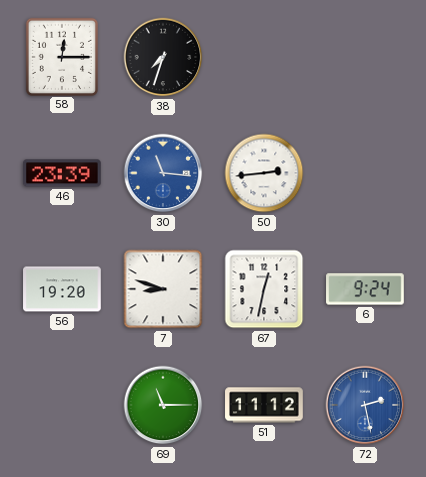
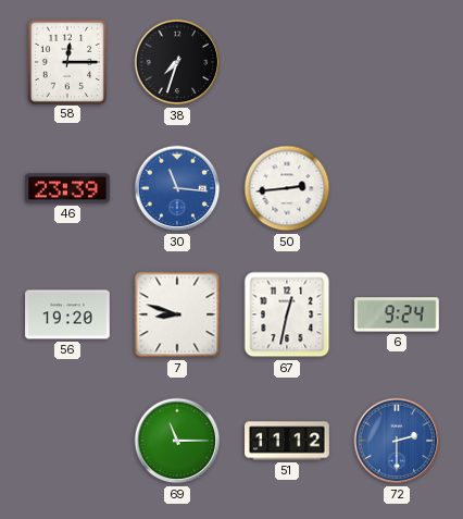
72: 2:28 -> 2:30
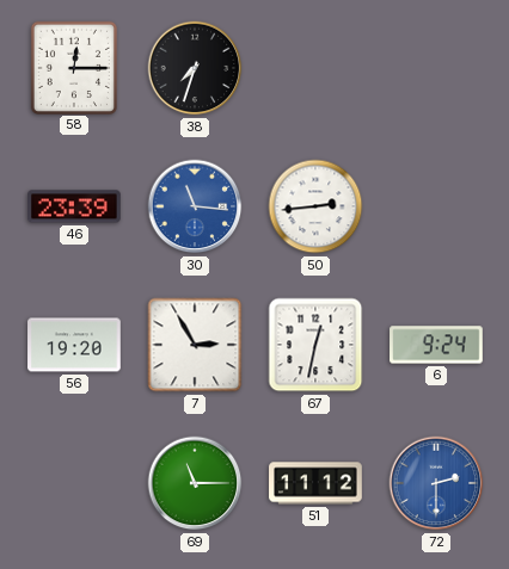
7: 8:48 -> 2:55
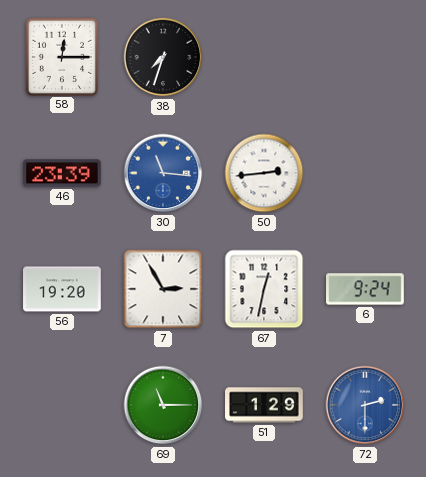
51: 11:12 -> 1:29
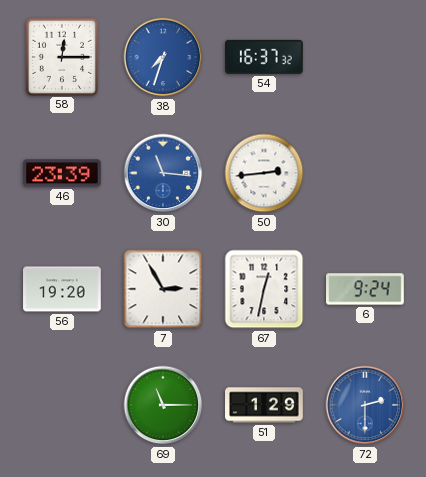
38 dial: black -> blue
54: none -> 16:37
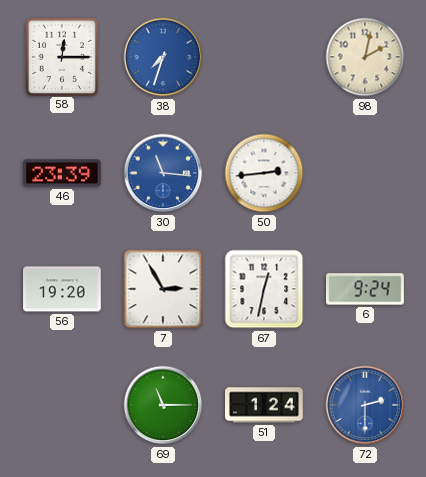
54: 16:37 -> none
98: none -> 2:02
51: 1:29 -> 1:24
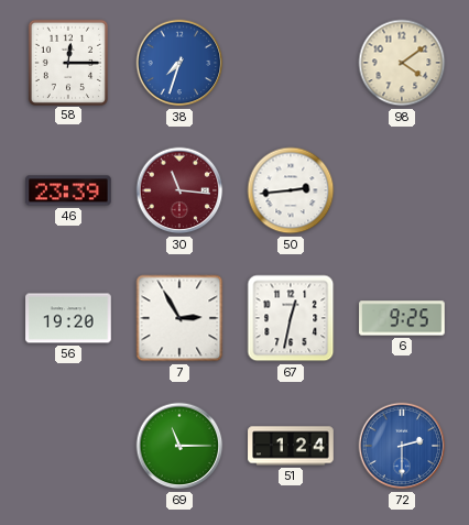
98: 2:02 -> 4:09
30 dial: blue -> burgundy
6: 9:24 -> 9:25
